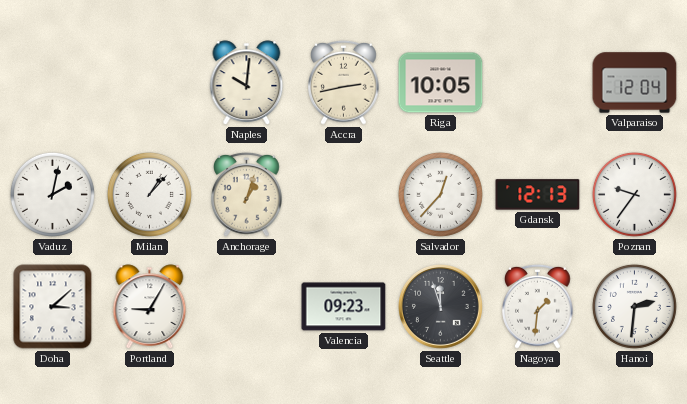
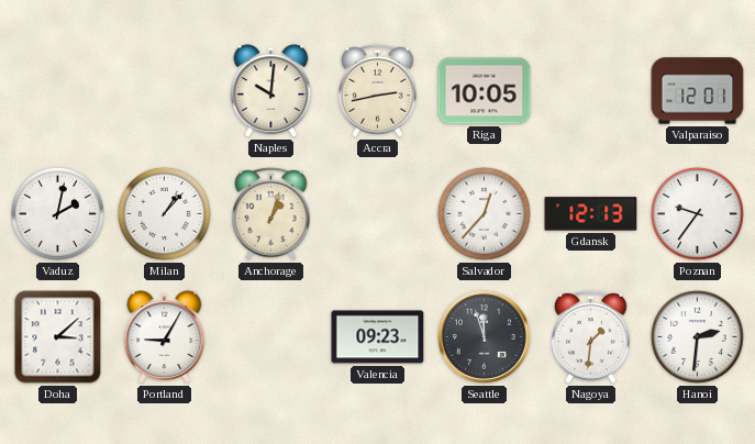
Valparaiso: 12:04 -> 12:01
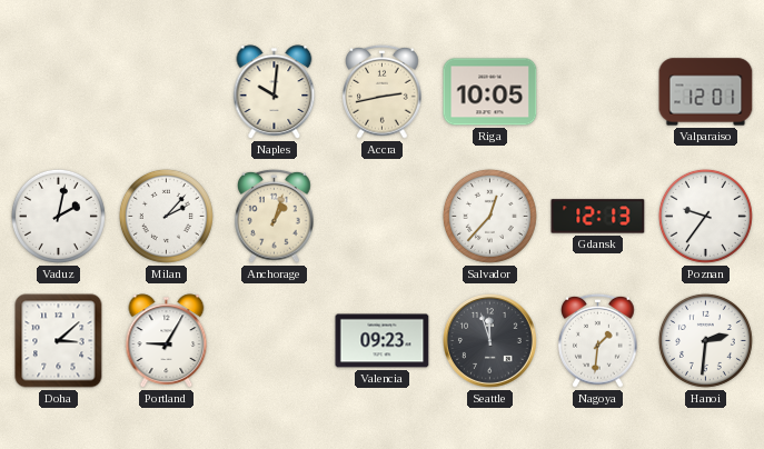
Milan: 1:07 -> 2:07
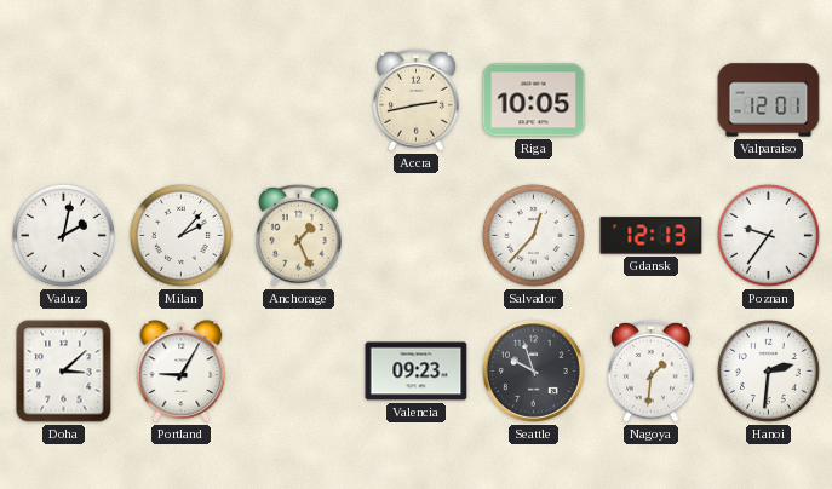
Naples: 10:01 -> none
Anchorage: 1:03 -> 1:26
Seattle: 11:57 -> 9:57
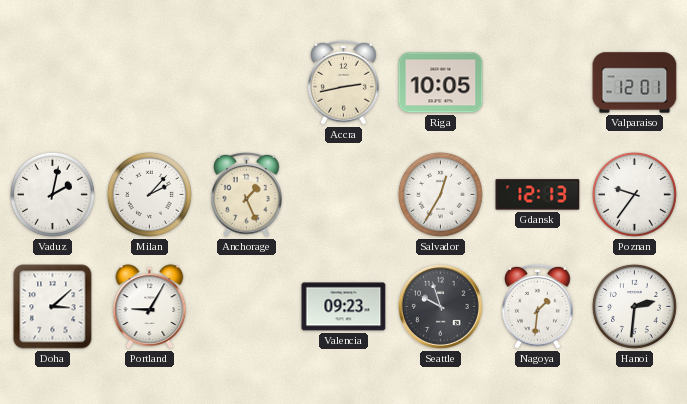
Salvador: 12:37 -> 12:35
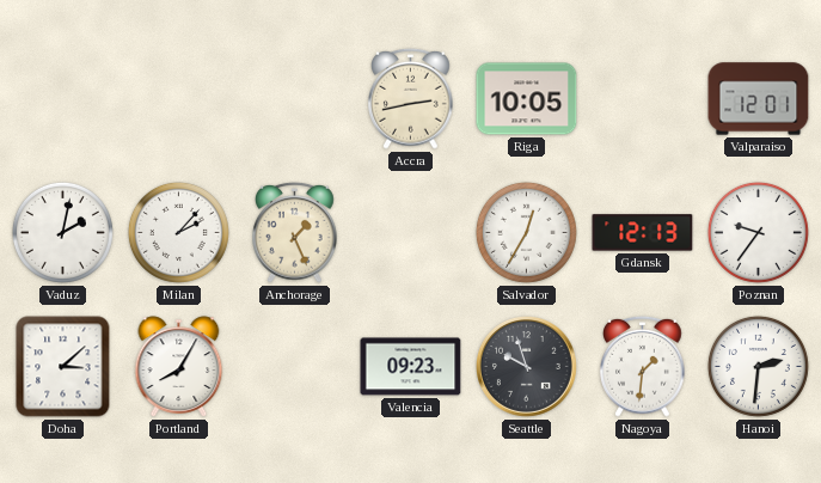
Portland: 9:05 -> 8:05
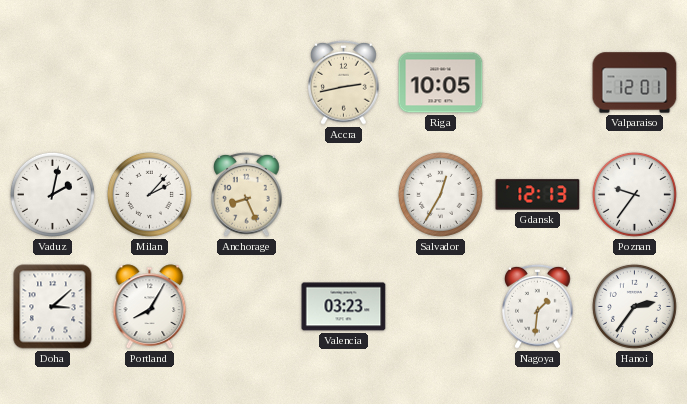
Anchorage: 1:26 -> 8:26
Valencia: 09:23 -> 03:23
Seattle: 9:57 -> none
Hanoi: 2:31 -> 2:36
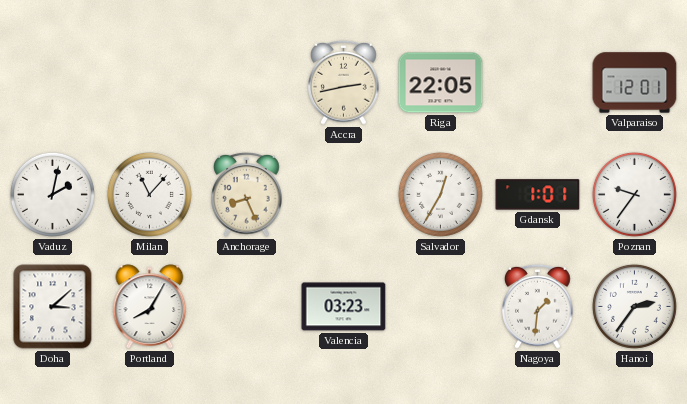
Riga: 10:05 -> 22:05
Milan: 2:07 -> 11:07
Gdansk: 12:13 -> 1:01
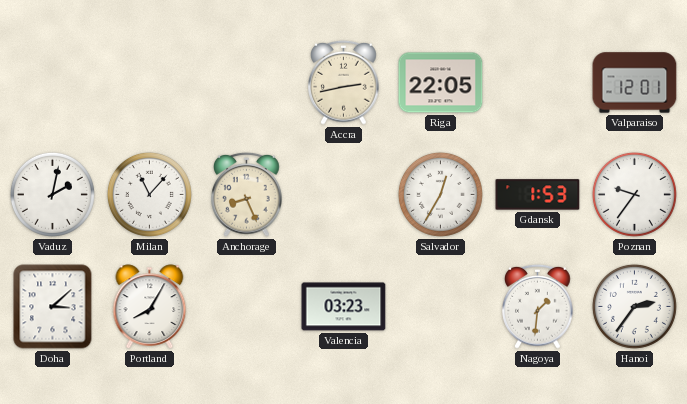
Gdansk: 1:01 -> 1:53
